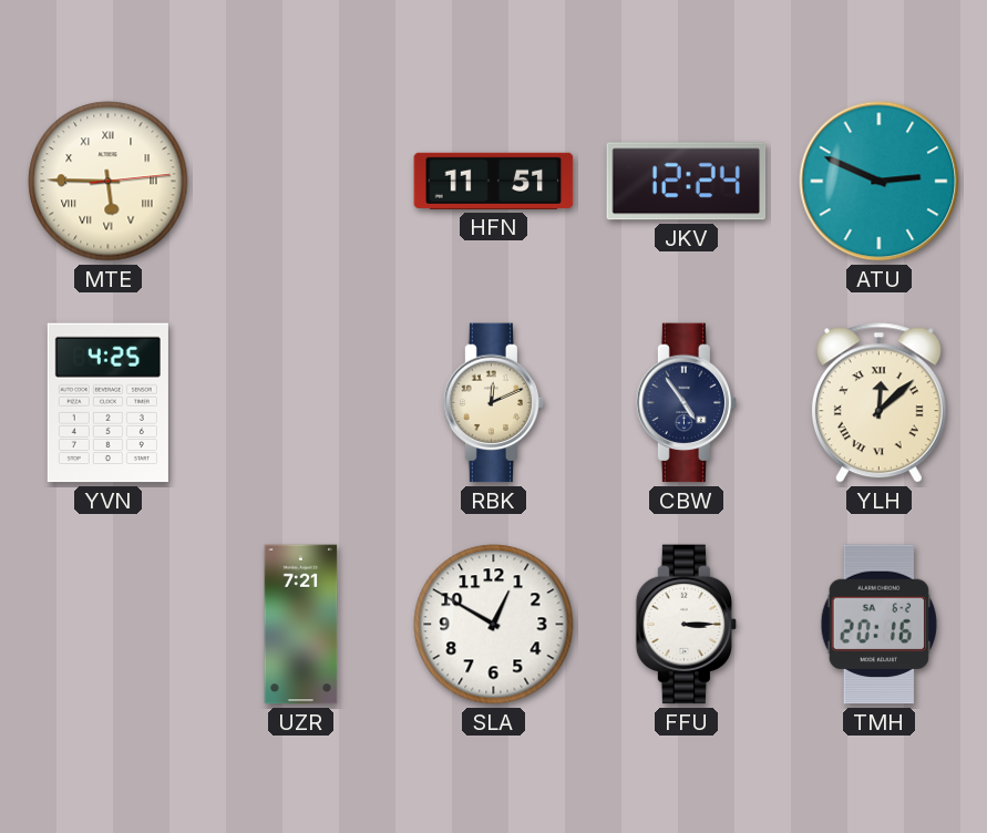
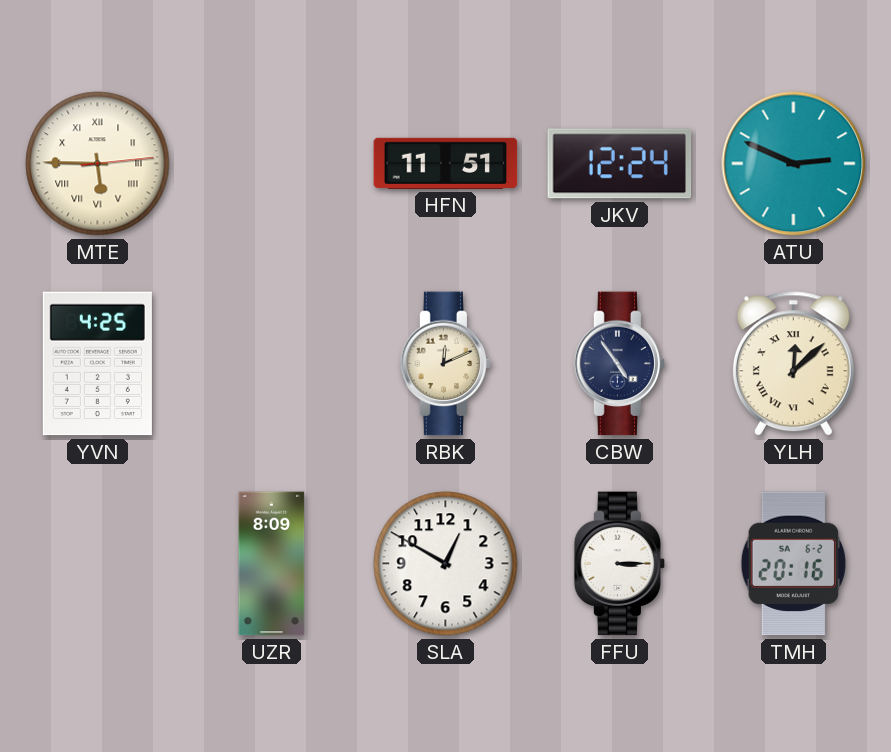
UZR: 7:21 -> 8:09
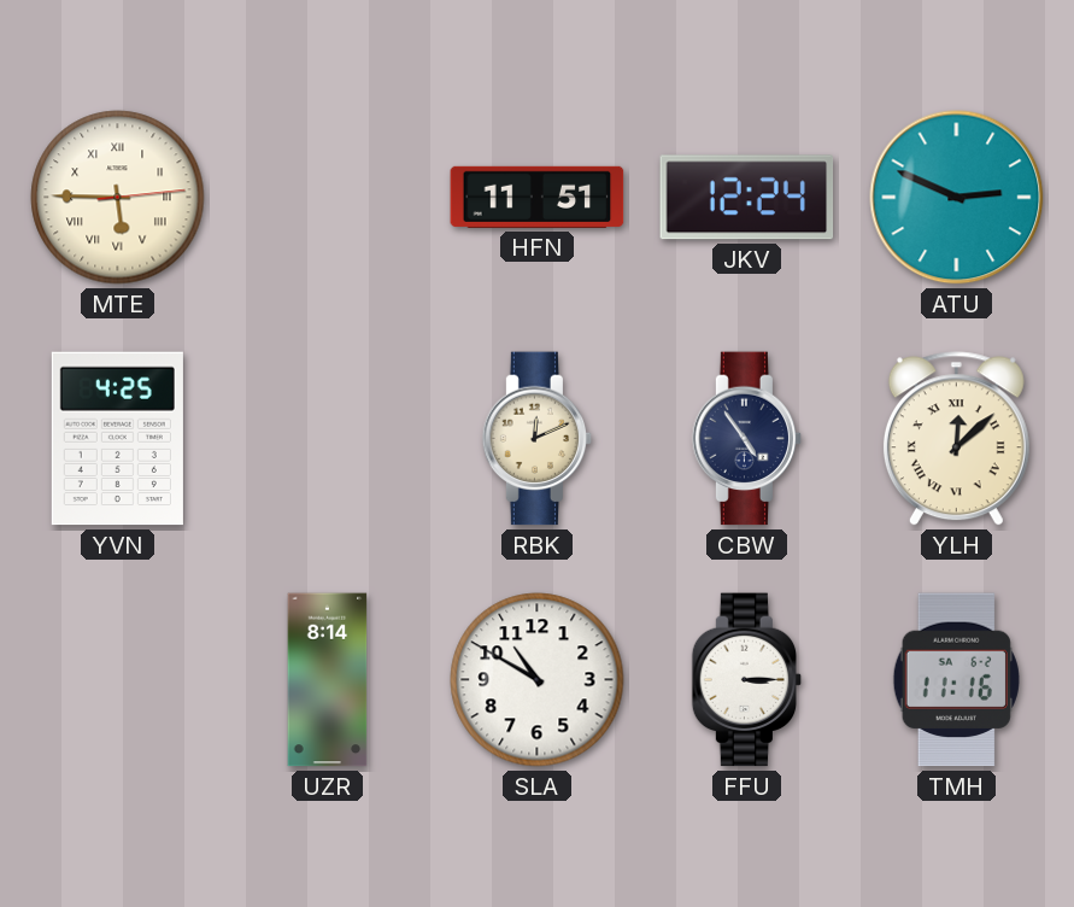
UZR: 8:09 -> 8:14
SLA: 12:50 -> 10:50
TMH: 20:16 -> 11:16
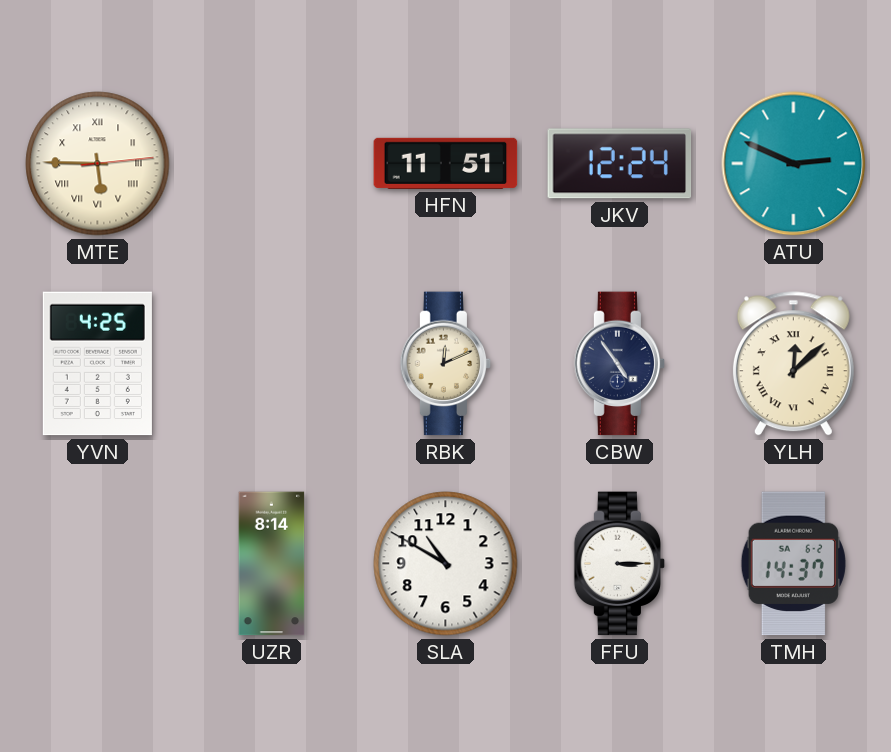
TMH: 11:16 -> 14:37
